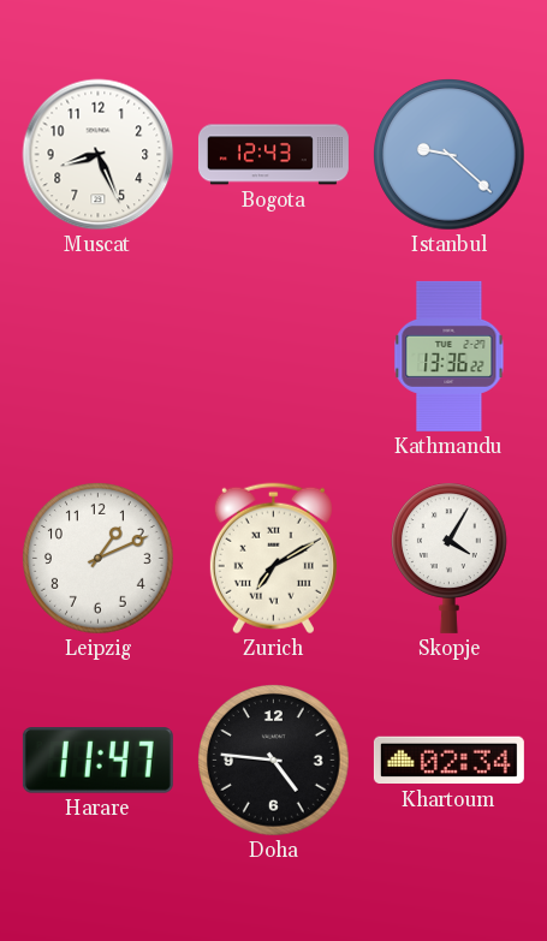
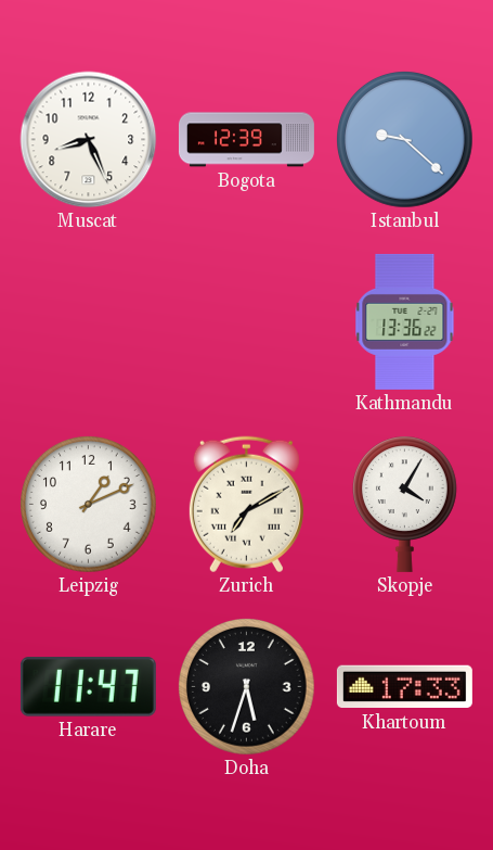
Bogota: 12:43 -> 12:39
Doha: 4:46 -> 5:33
Khartoum: 02:34 -> 17:33
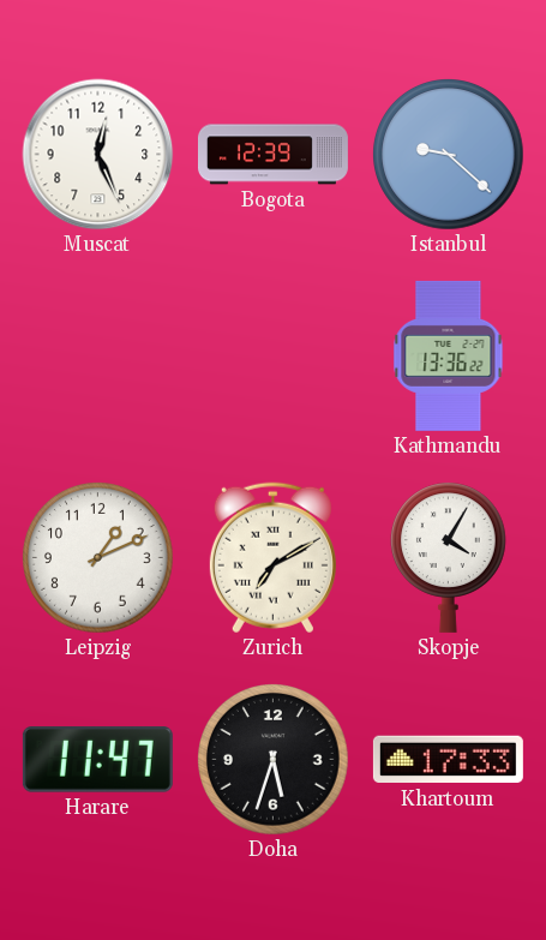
Muscat: 8:26 -> 12:26
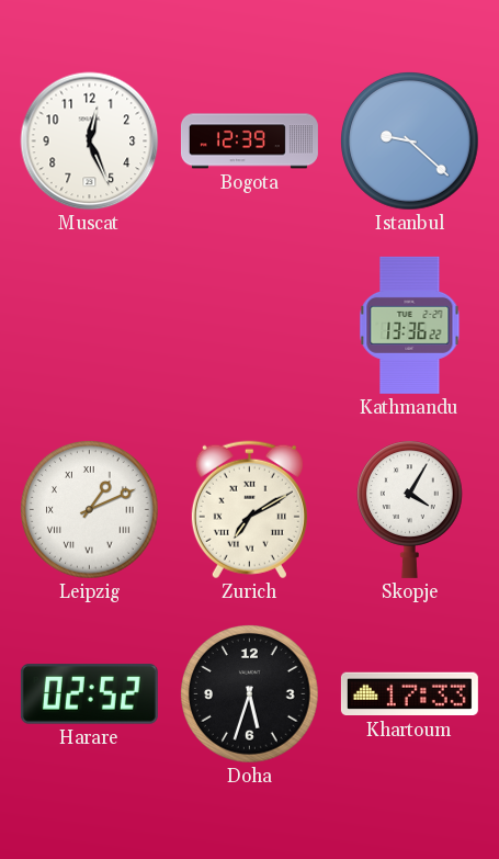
Leipzig numerals: Arabic -> Roman
Harare: 11:47 -> 02:52
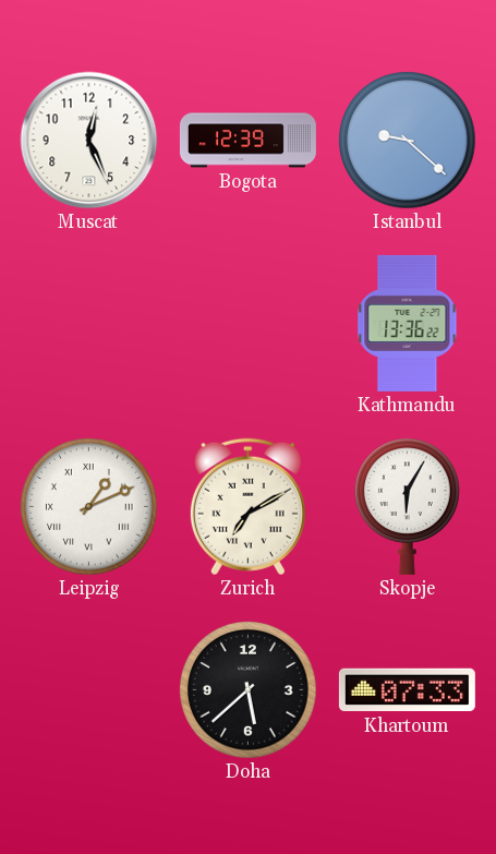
Skopje: 4:05 -> 6:05
Harare: 02:52 -> none
Doha: 5:33 -> 5:38
Khartoum: 17:33 -> 07:33
